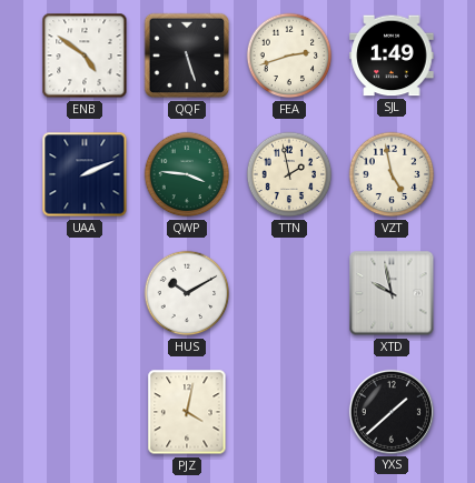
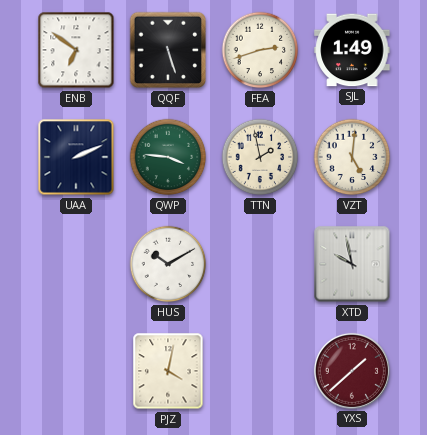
ENB: 4:51 -> 6:51
VZT: 4:58 -> 5:01
YXS dial: black -> burgundy
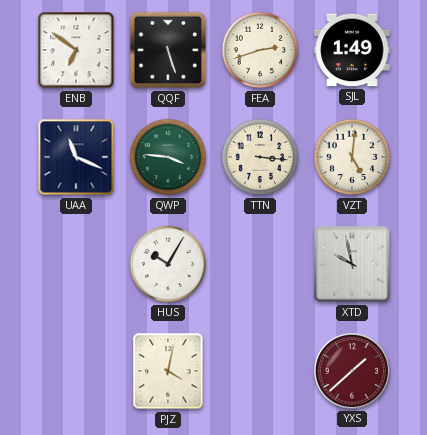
UAA: 2:11 -> 11:19
TTN: 1:58 -> 3:16
HUS: 10:10 -> 10:05
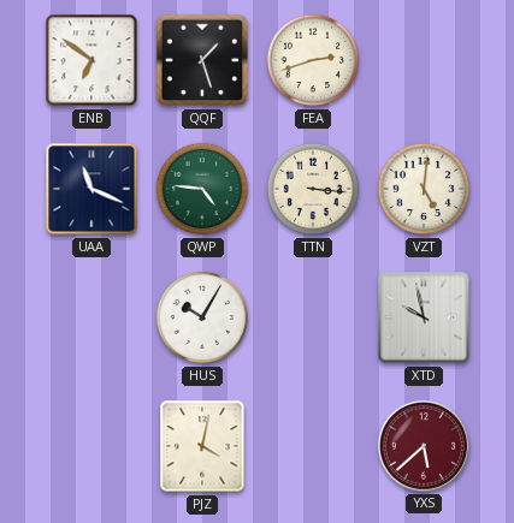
QQF: 5:27 -> 1:27
SJL: 1:49 -> none
QWP: 3:46 -> 4:46
YXS: 1:38 -> 5:38
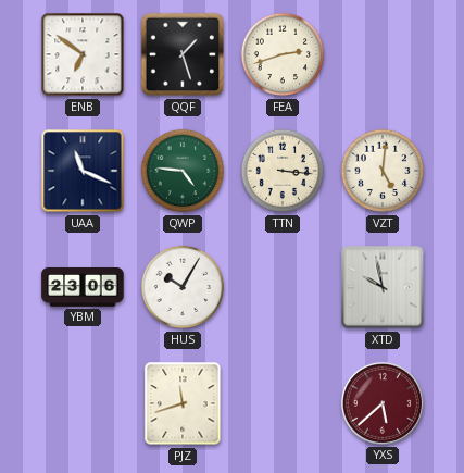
YBM: none -> 23:06
PJZ: 4:02 -> 11:42
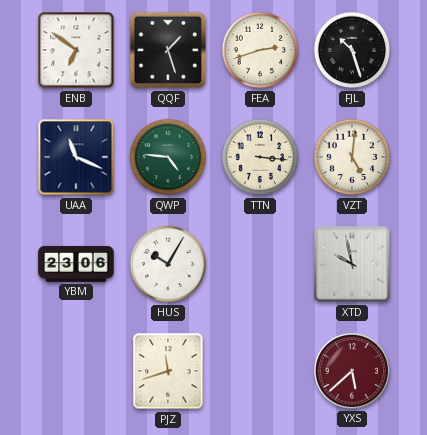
FJL: none -> 10:27
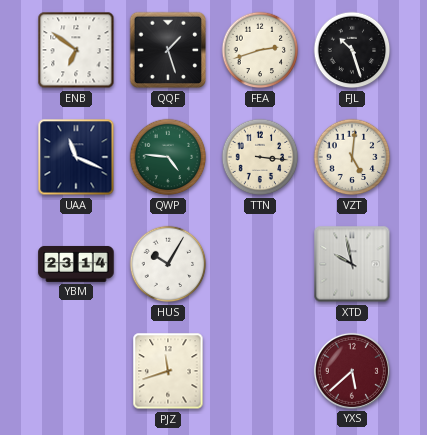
YBM: 23:06 -> 23:14
